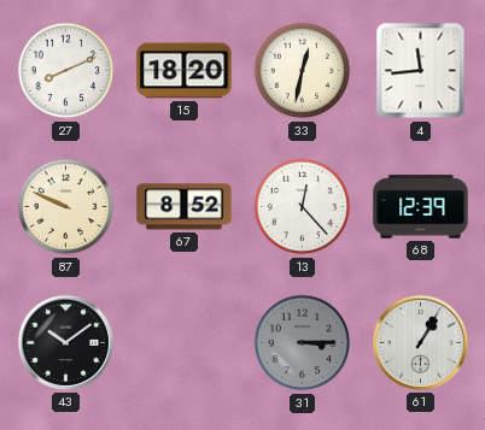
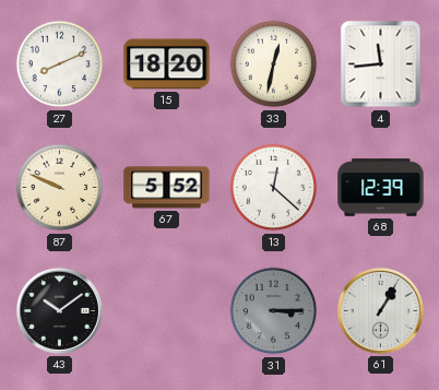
67: 8:52 -> 5:52
13: 12:23 -> 12:22
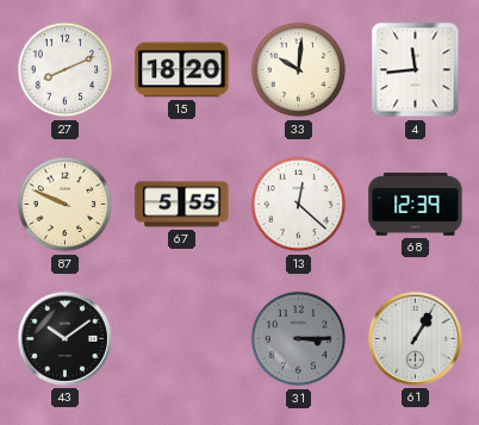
33: 12:32 -> 10:01
67: 5:52 -> 5:55
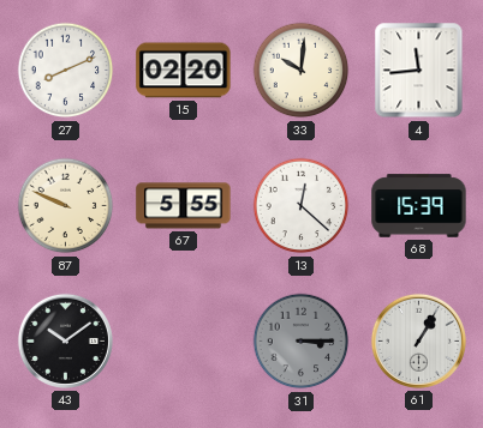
15: 18:20 -> 02:20
68: 12:39 -> 15:39
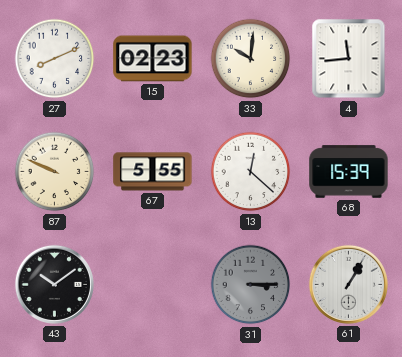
15: 02:20 -> 02:23
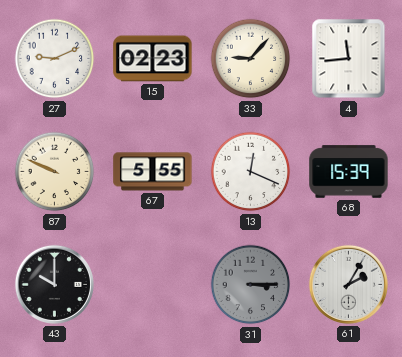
27: 8:11 -> 9:11
33: 10:01 -> 9:07
13: 12:22 -> 12:19
43: 10:09 -> 10:00
61: 1:05 -> 2:05
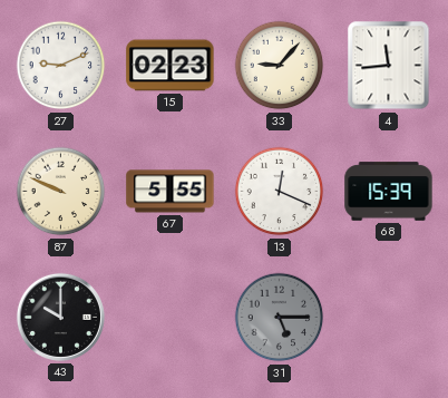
31: 3:15 -> 5:15
61: 2:05 -> none
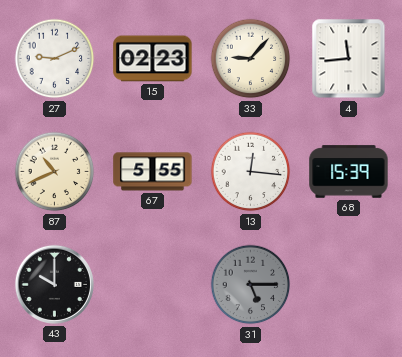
87: 9:49 -> 10:41
13: 12:19 -> 12:16
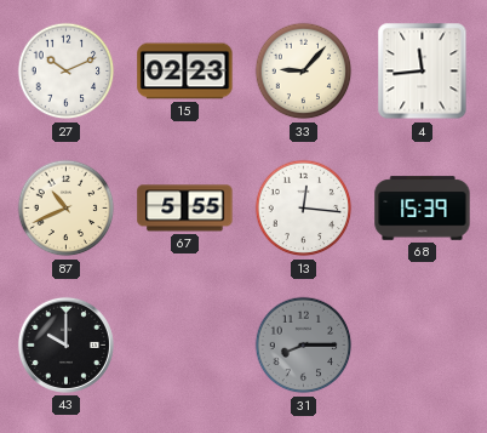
27: 9:11 -> 10:11
31: 5:15 -> 8:15
